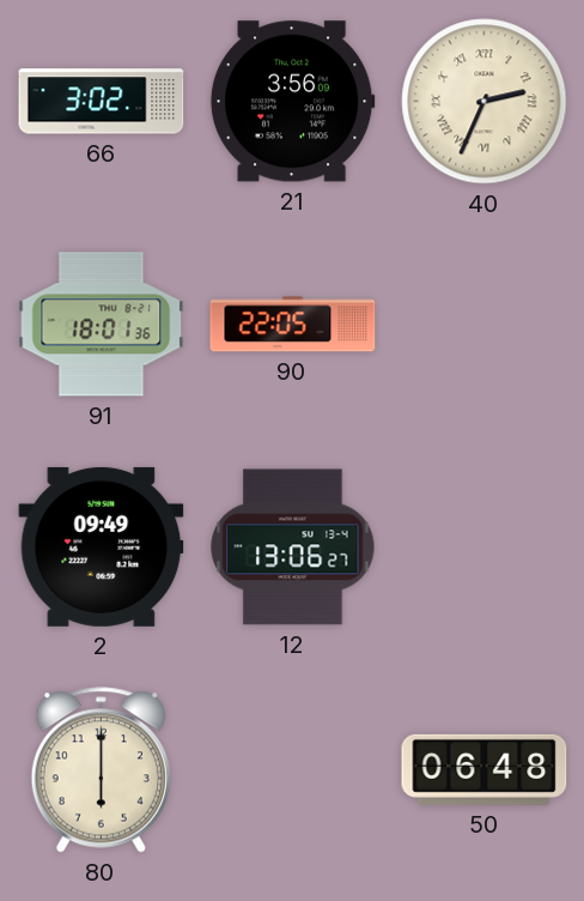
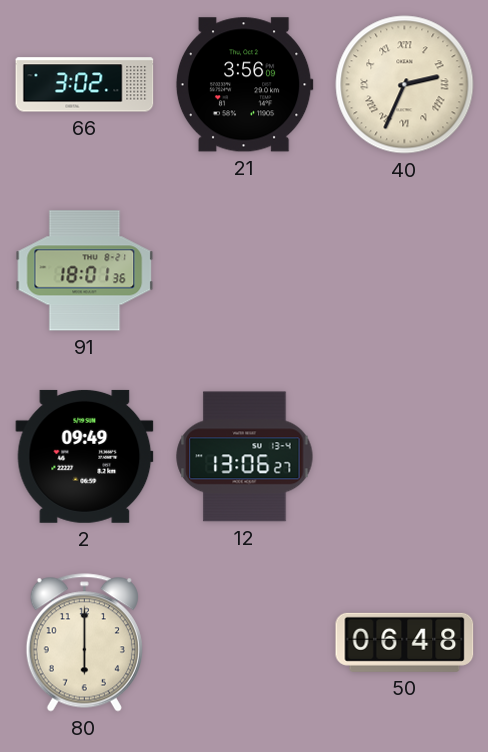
90: 22:05 -> none
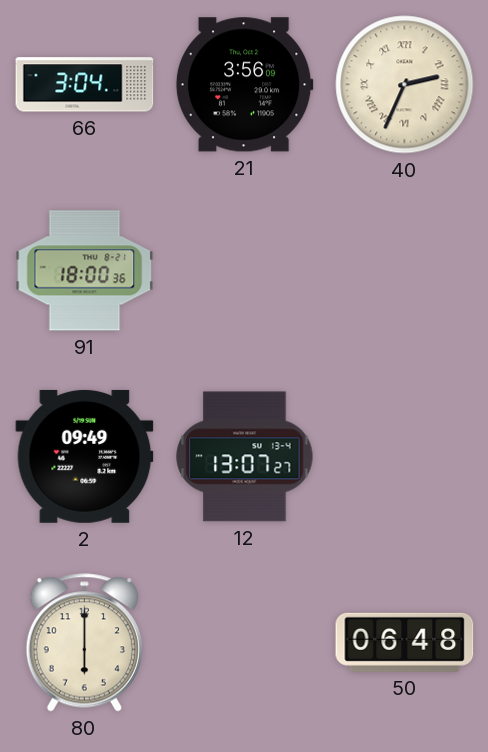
66: 3:02 -> 3:04
91: 18:01 -> 18:00
12: 13:06 -> 13:07
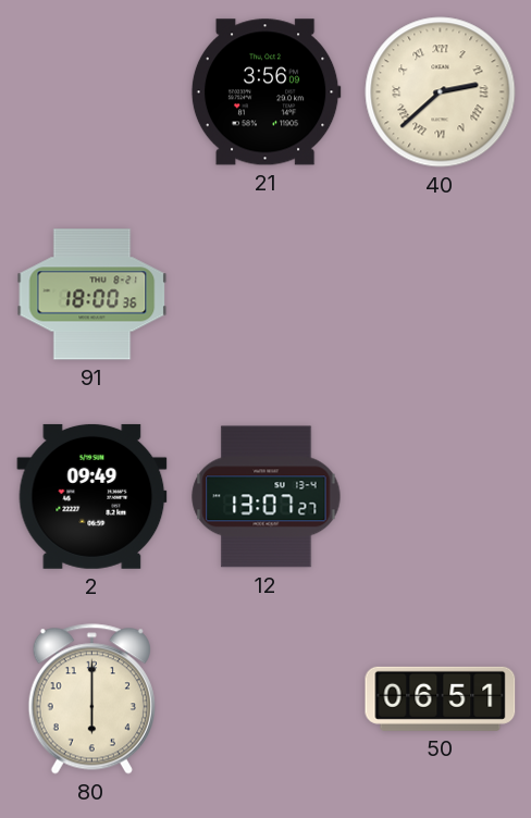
66: 3:04 -> none
40: 2:34 -> 2:38
50: 06:48 -> 06:51
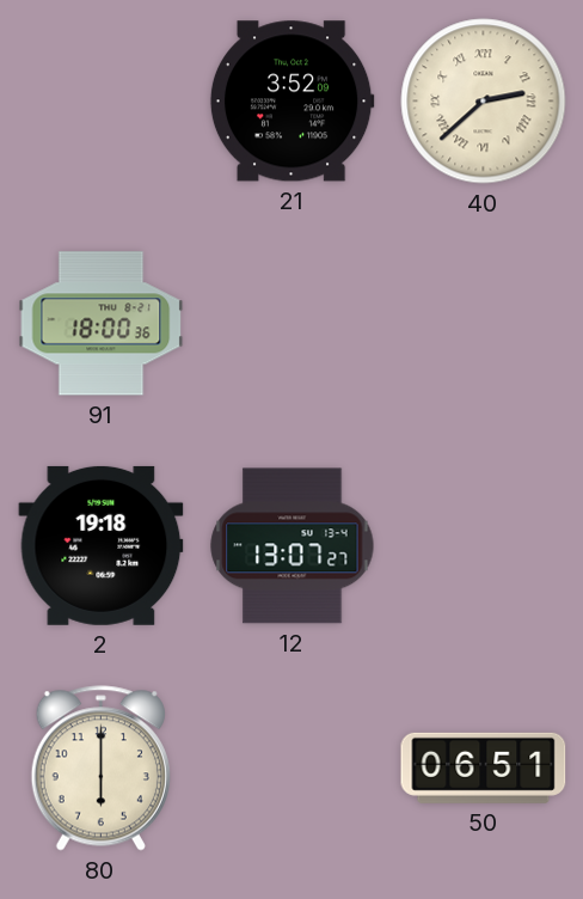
21: 3:56 -> 3:52
2: 09:49 -> 19:18
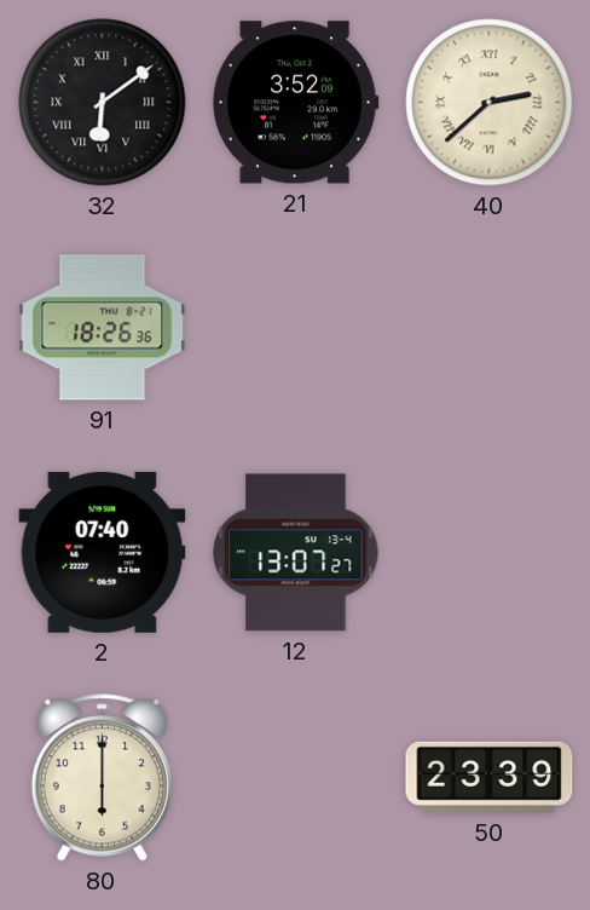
32: none -> 6:09
91: 18:00 -> 18:26
2: 19:18 -> 07:40
50: 06:51 -> 23:39
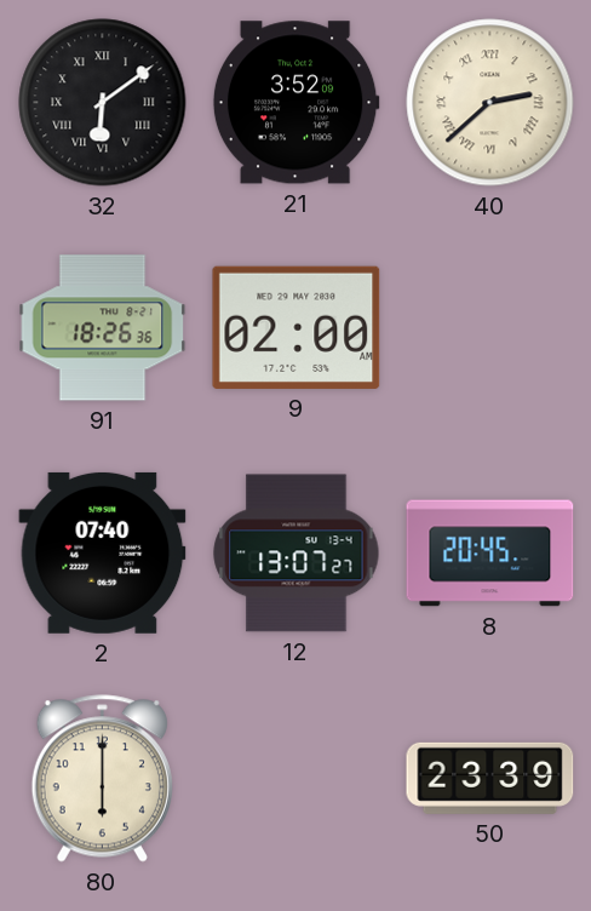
9: none -> 02:00
8: none -> 20:45
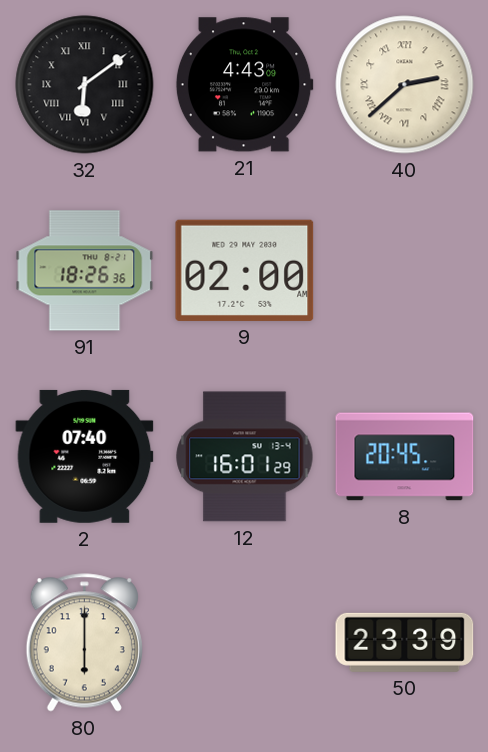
21: 3:52 -> 4:43
12: 13:07 -> 16:01
